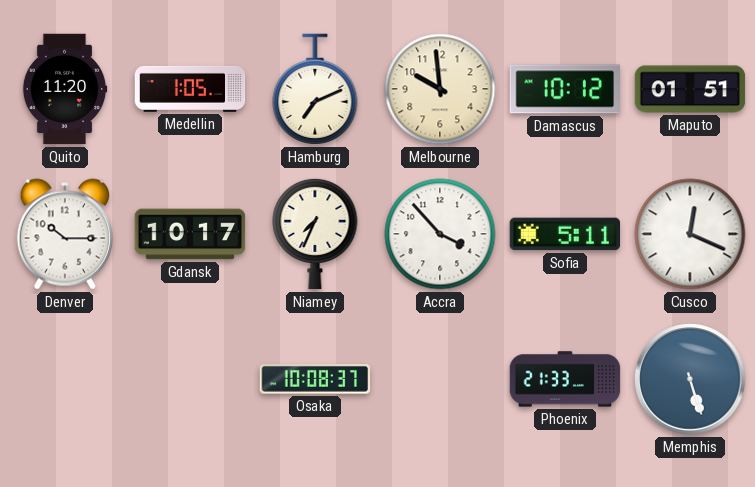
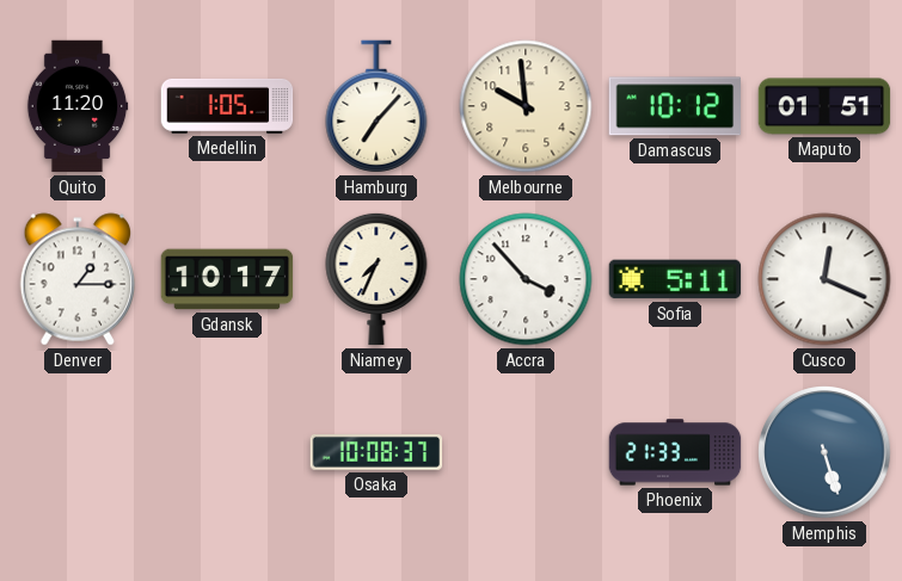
Hamburg: 7:11 -> 7:07
Denver: 10:15 -> 1:15
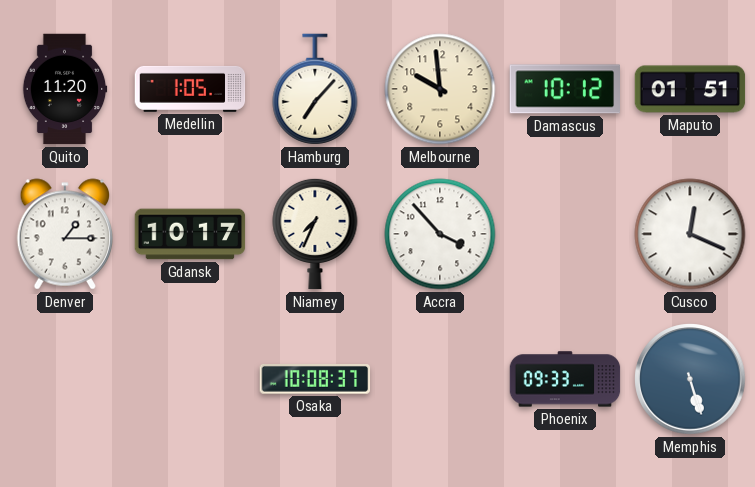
Sofia: 5:11 -> none
Phoenix: 21:33 -> 09:33
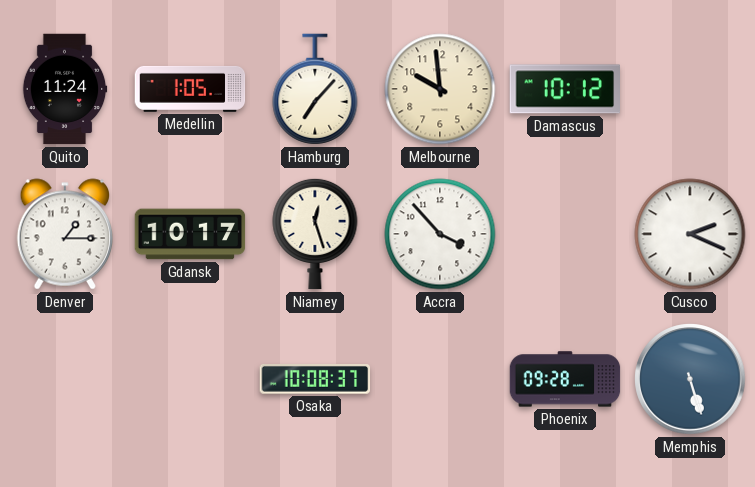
Quito: 11:20 -> 11:24
Maputo: 01:51 -> none
Niamey: 7:34 -> 12:27
Cusco: 12:19 -> 2:19
Phoenix: 09:33 -> 09:28
